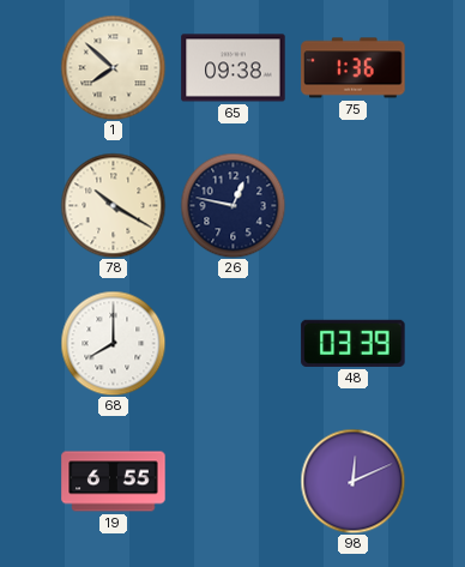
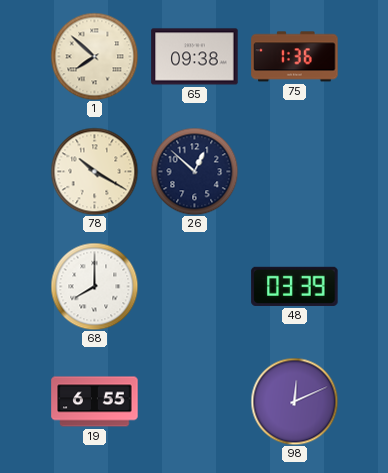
26: 12:47 -> 12:52
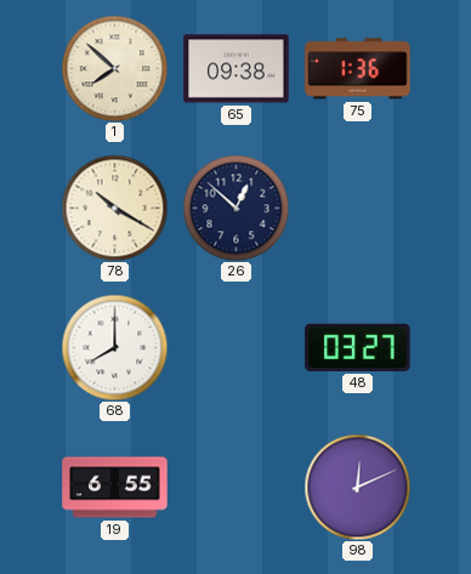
48: 03:39 -> 03:27
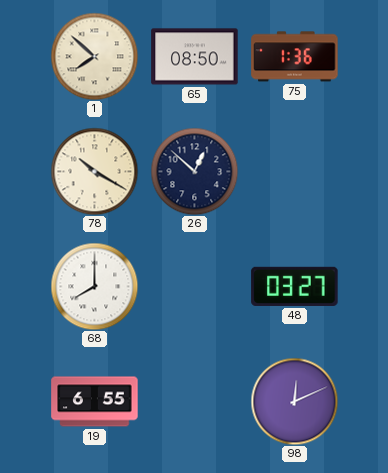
65: 09:38 -> 08:50
